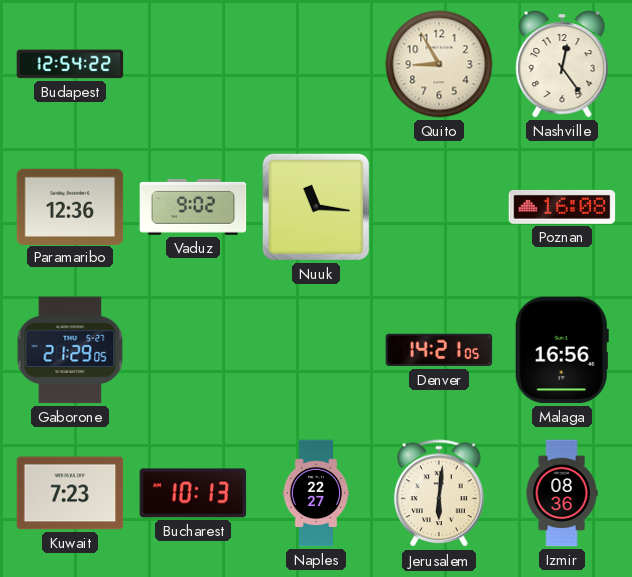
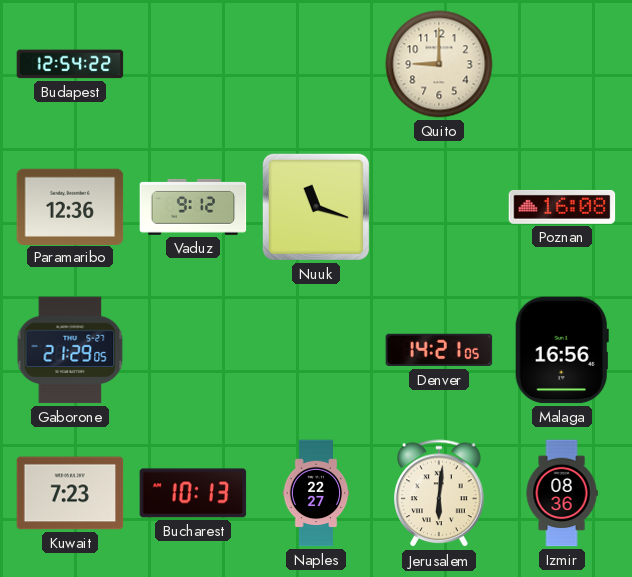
Quito: 8:55 -> 9:00
Nashville: 12:24 -> none
Vaduz: 9:02 -> 9:12
Nuuk: 11:16 -> 11:18
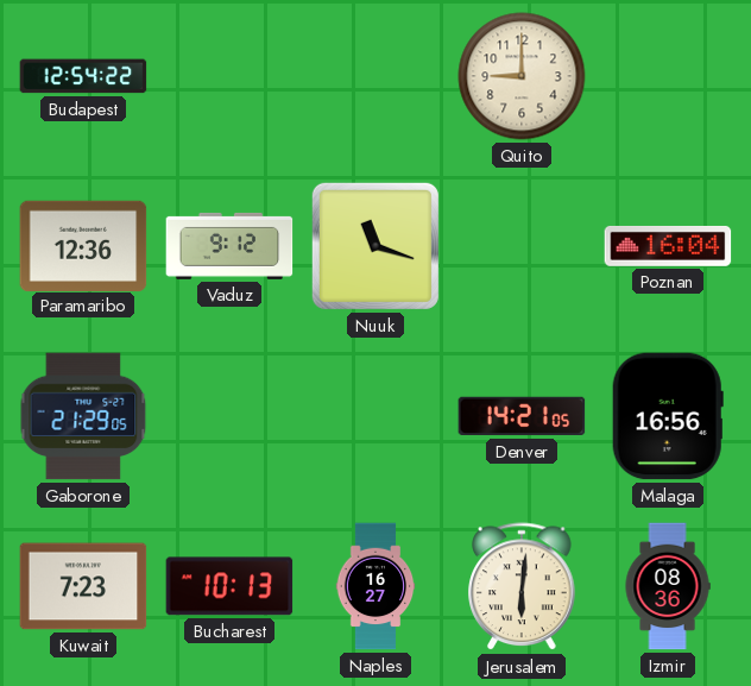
Poznan: 16:08 -> 16:04
Naples: 22:27 -> 16:27
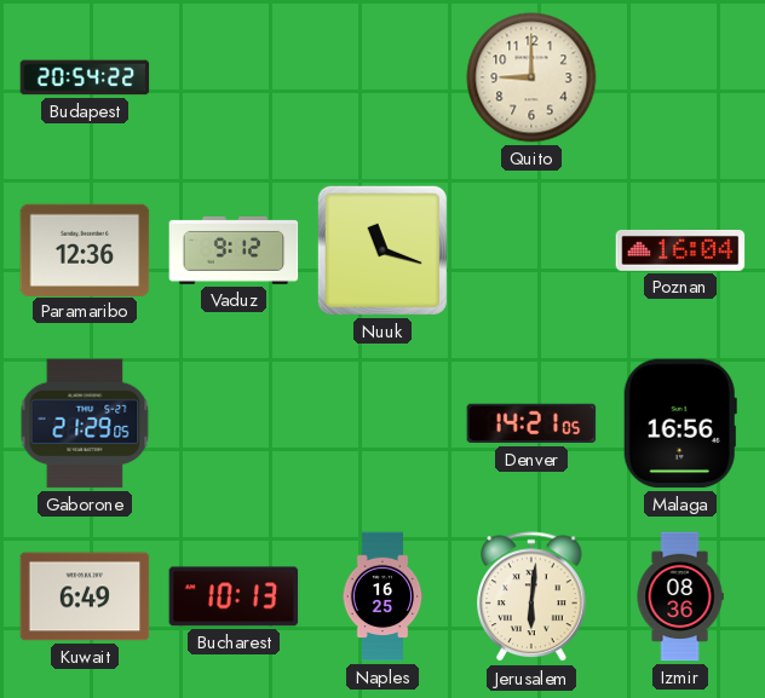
Budapest: 12:54 -> 20:54
Kuwait: 7:23 -> 6:49
Naples: 16:27 -> 16:25
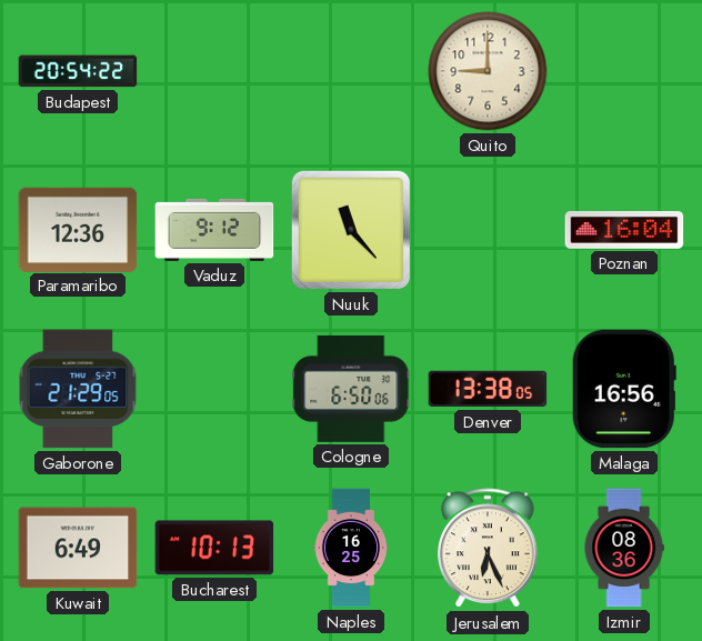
Nuuk: 11:18 -> 11:23
Cologne: none -> 6:50
Denver: 14:21 -> 13:38
Jerusalem: 6:01 -> 6:26
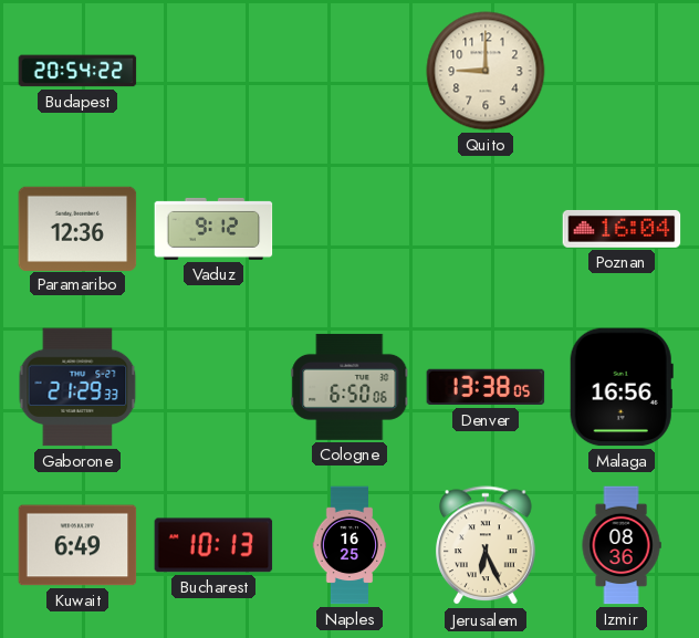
Nuuk: 11:23 -> none
Gaborone: 21:29:05 -> 21:29:33
